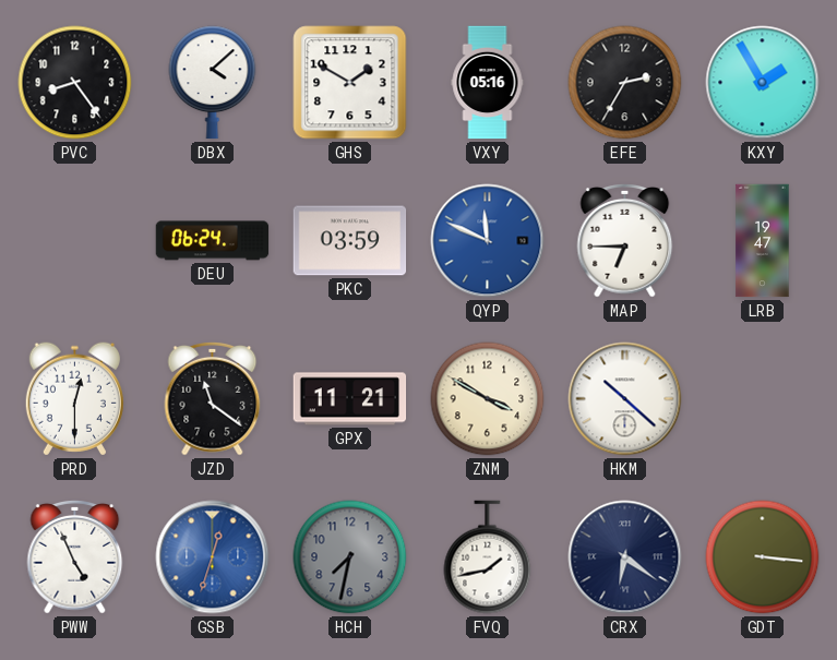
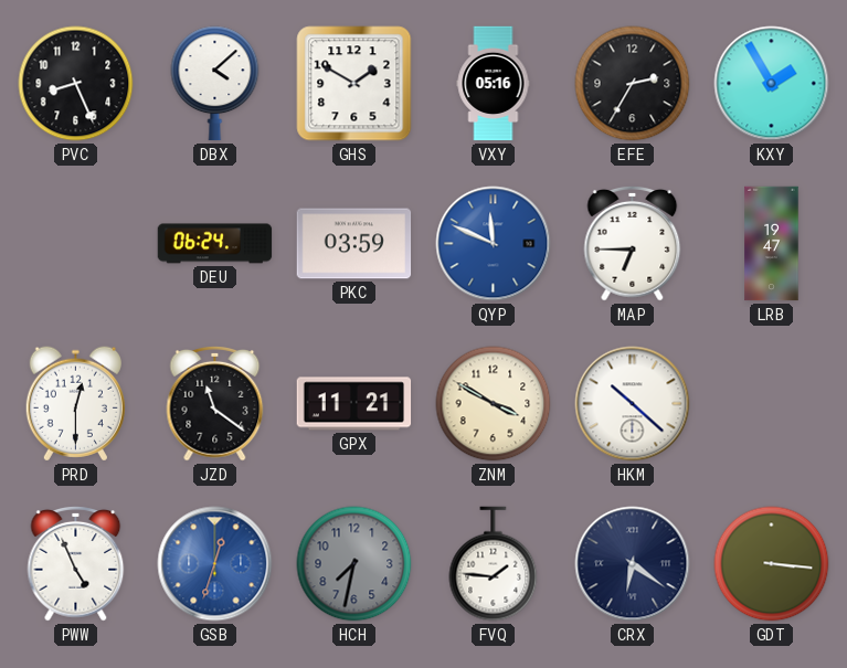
PVC: 8:24 -> 8:26
FVQ: 1:43 -> 1:46
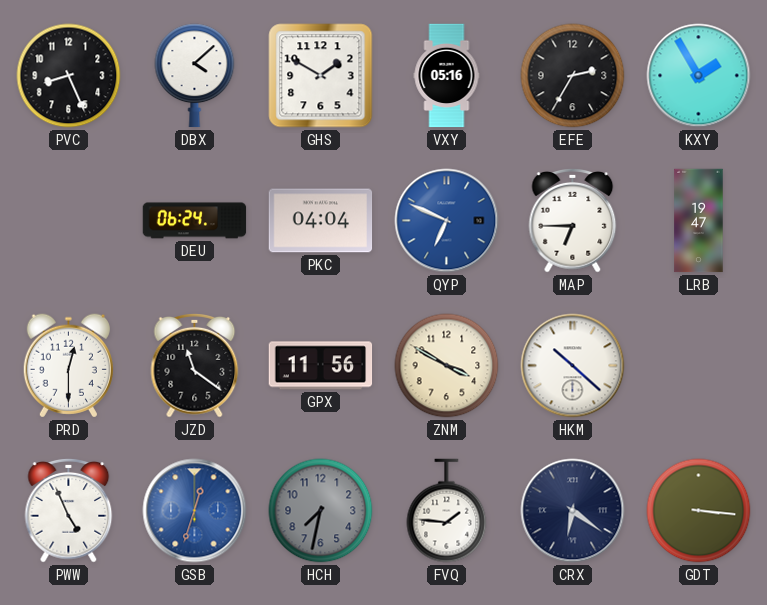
PKC: 03:59 -> 04:04
QYP: 11:49 -> 6:49
GPX: 11:21 -> 11:56
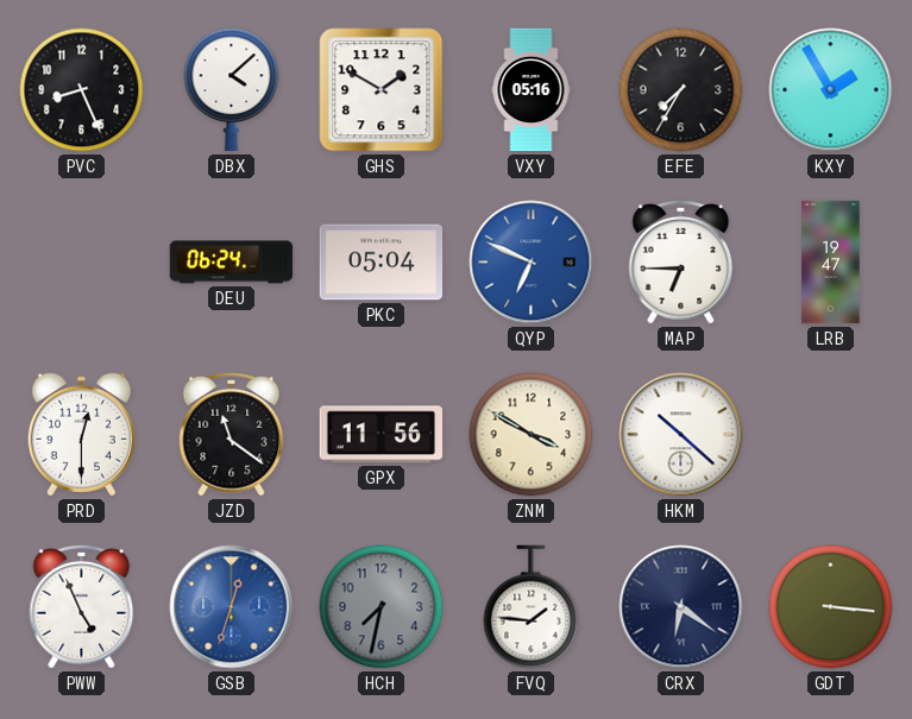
EFE: 2:35 -> 7:35
PKC: 04:04 -> 05:04
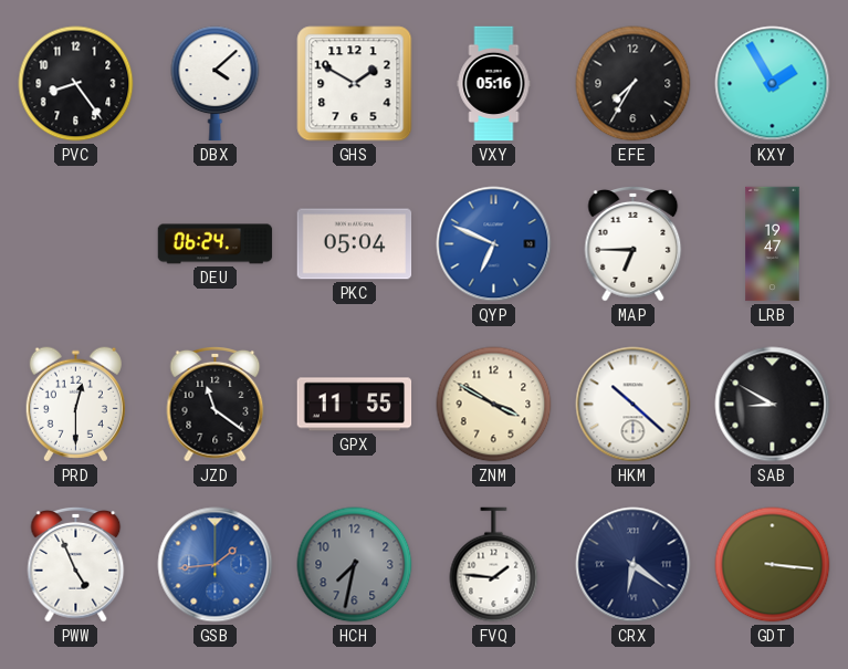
PVC: 8:26 -> 8:24
GPX: 11:56 -> 11:55
SAB: none -> 8:50
GSB: 12:33 -> 1:44
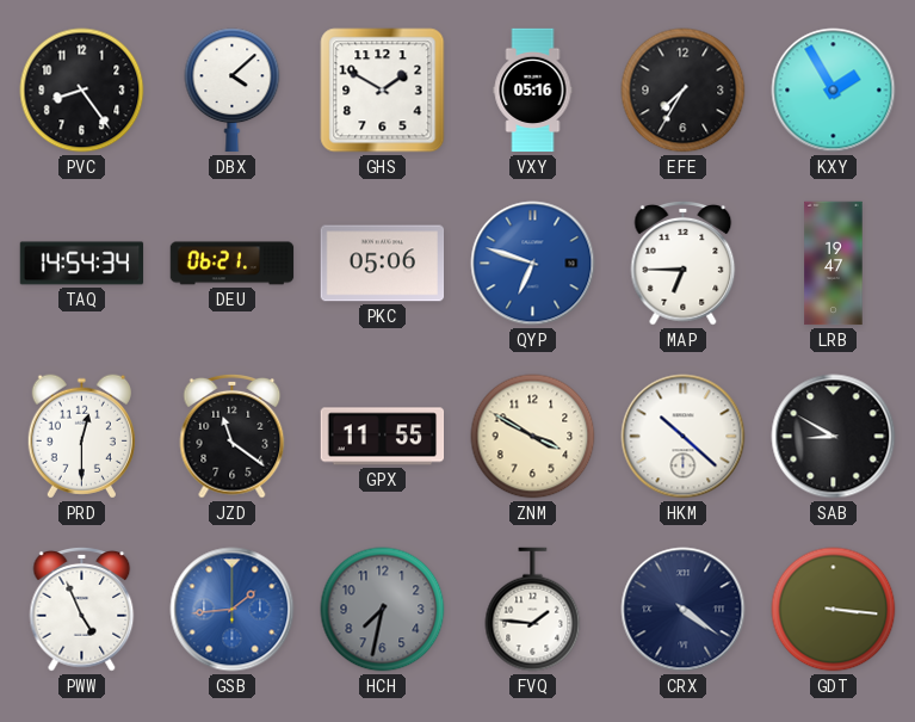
TAQ: none -> 14:54
DEU: 06:24 -> 06:21
PKC: 05:04 -> 05:06
QYP: 6:49 -> 6:48
CRX: 6:21 -> 4:21
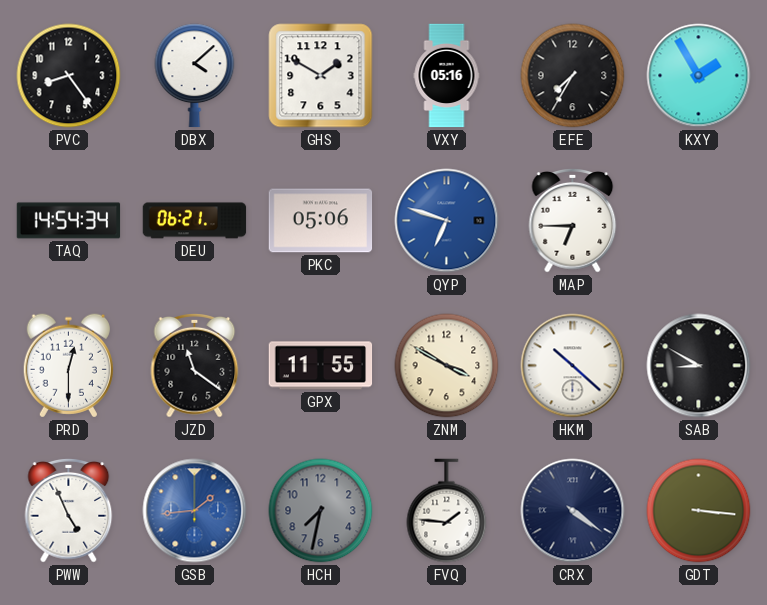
LRB: 19:47 -> none
